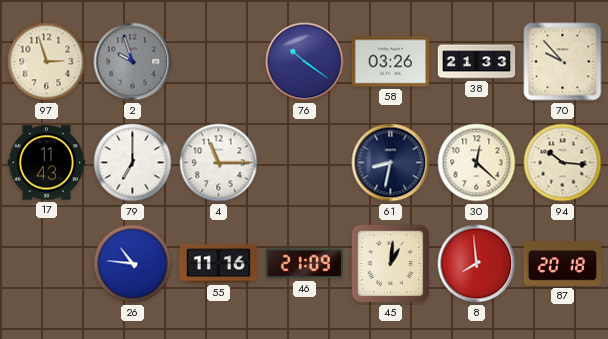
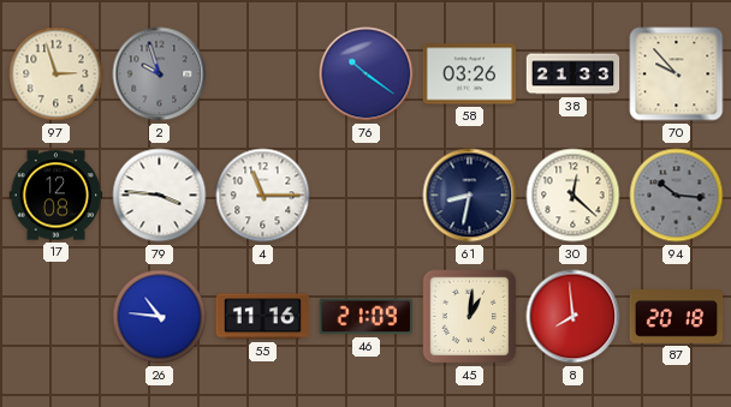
17: 11:43 -> 12:08
79: 7:00 -> 3:46
94 dial: cream -> grey
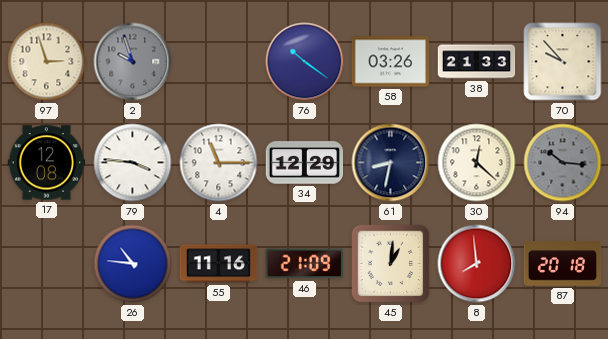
34: none -> 12:29
